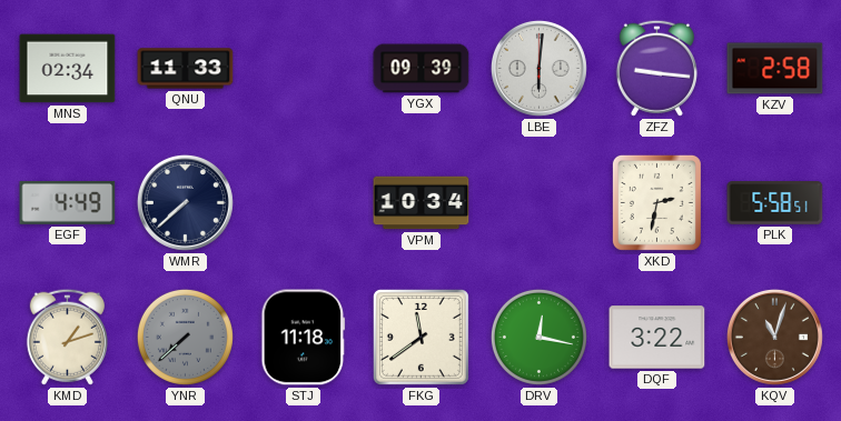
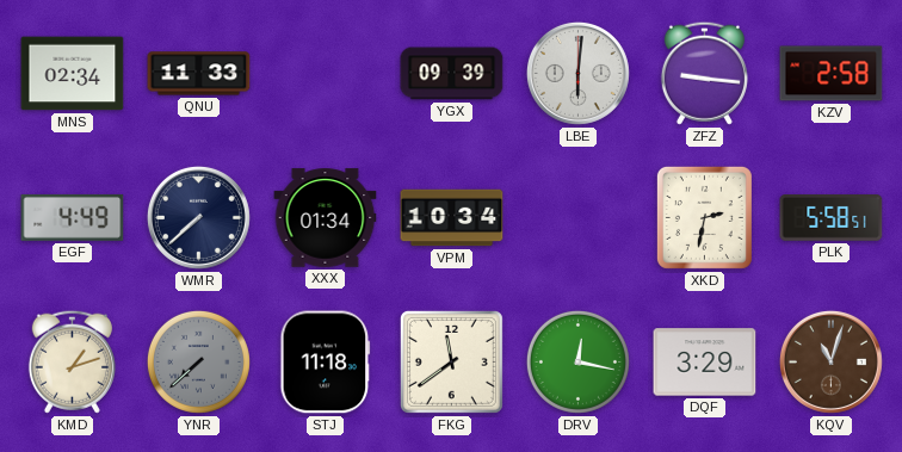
XXX: none -> 01:34
DQF: 3:22 -> 3:29
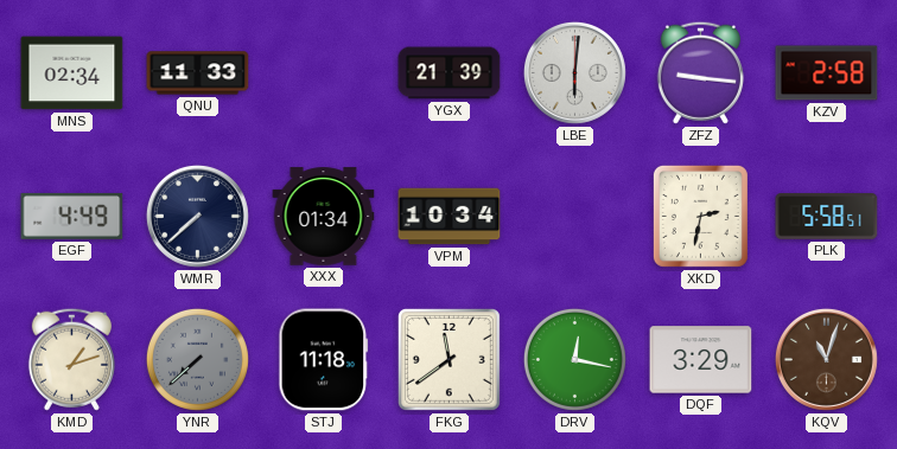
YGX: 09:39 -> 21:39
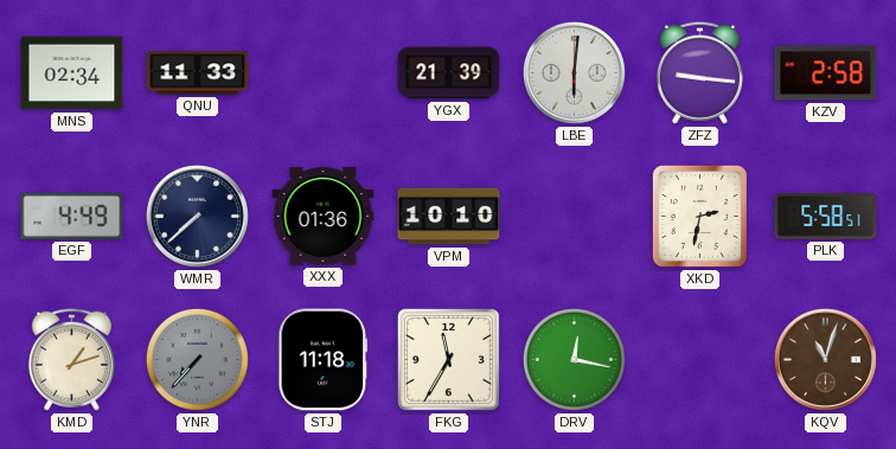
XXX: 01:34 -> 01:36
VPM: 10:34 -> 10:10
YNR: 7:38 -> 7:37
FKG: 11:39 -> 11:35
DQF: 3:29 -> none
